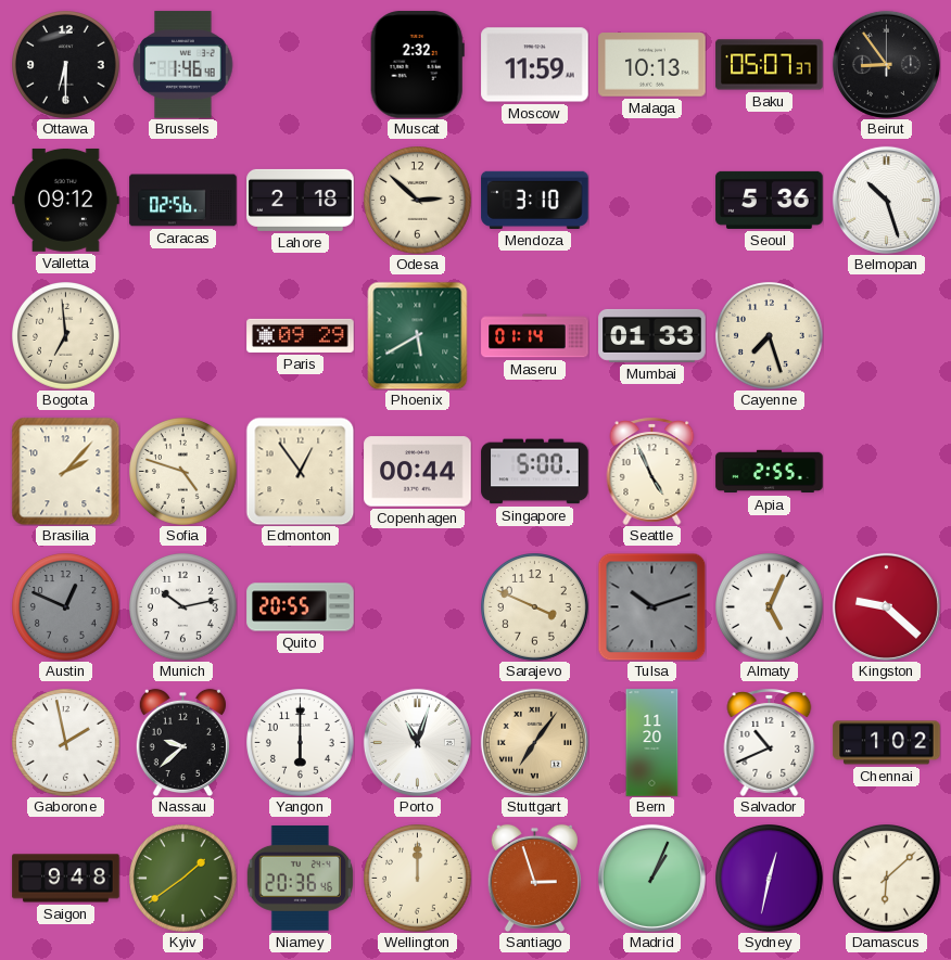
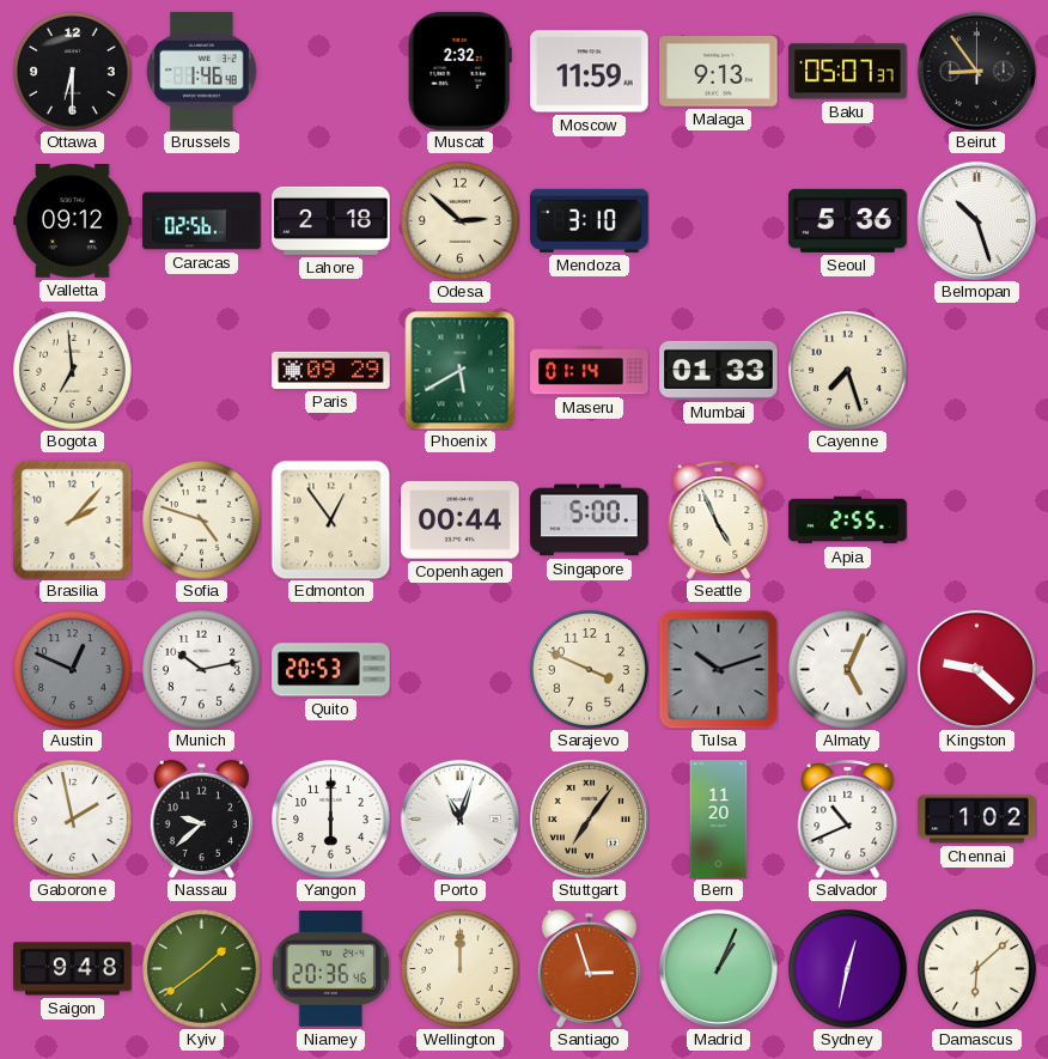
Malaga: 10:13 -> 9:13
Quito: 20:55 -> 20:53
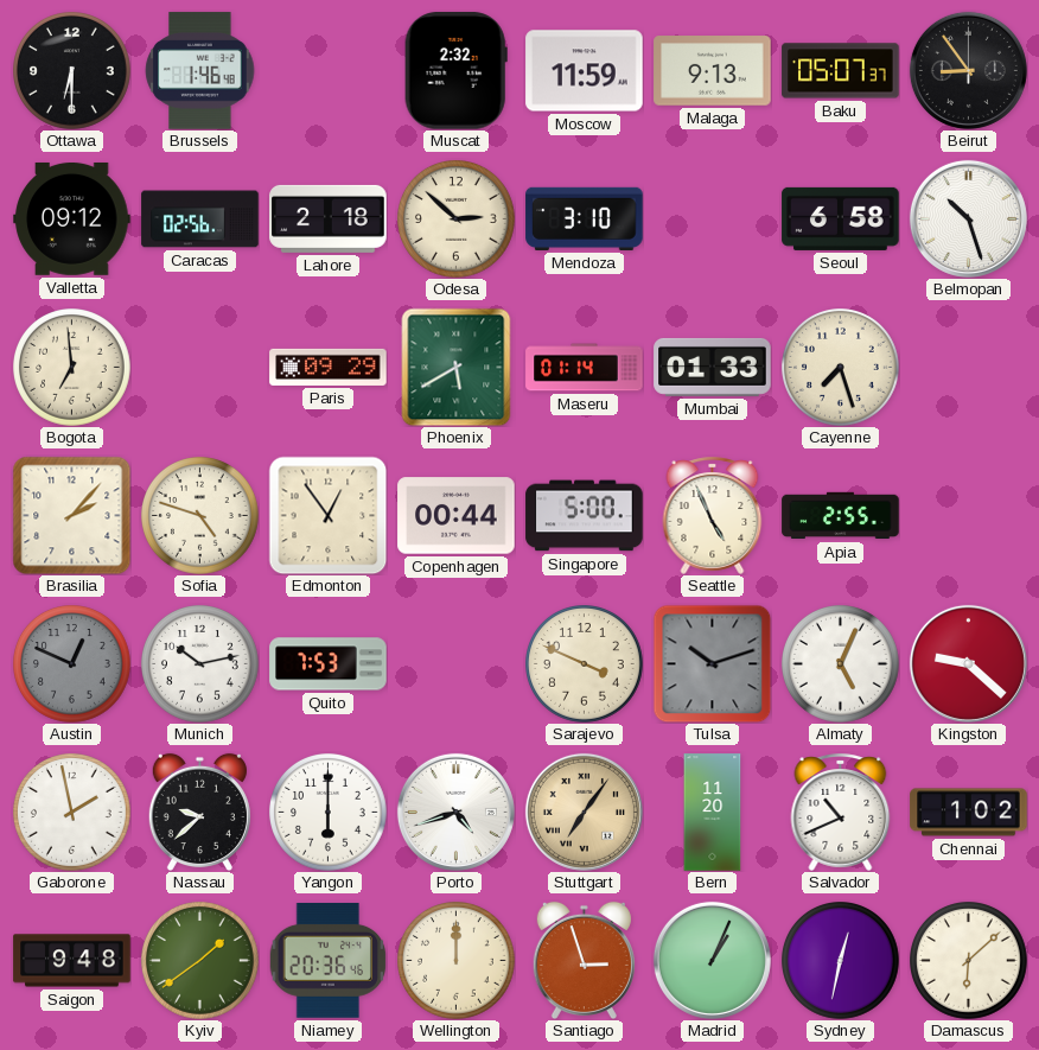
Seoul: 5:36 -> 6:58
Quito: 20:53 -> 7:53
Porto: 11:03 -> 4:42
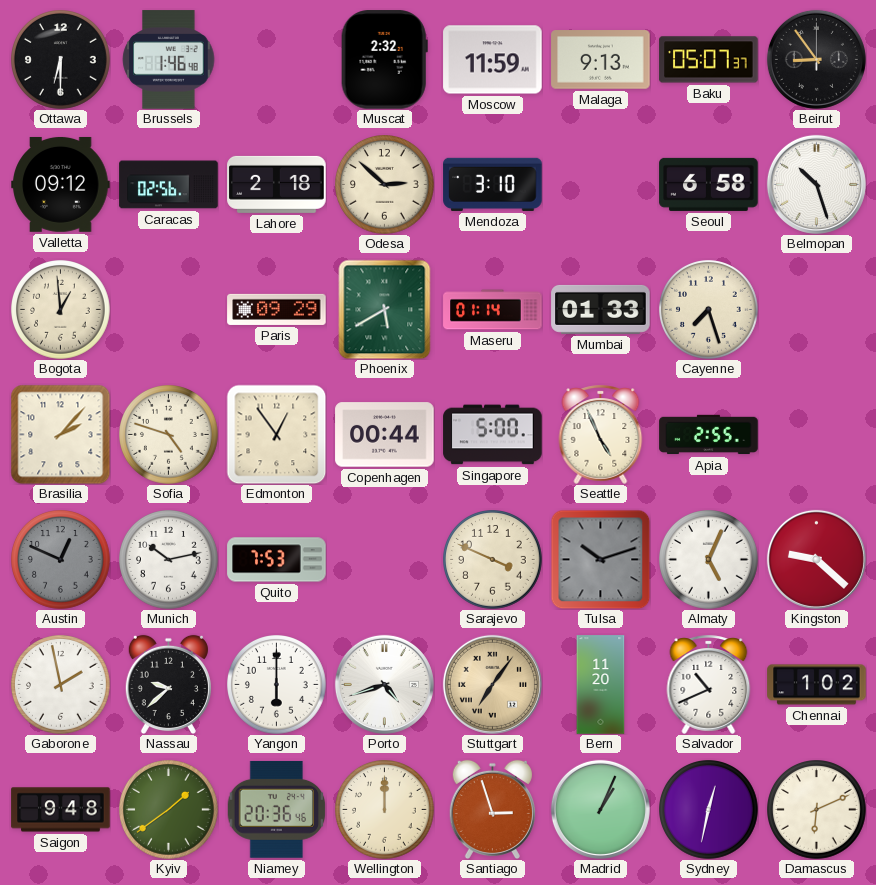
Bogota: 6:59 -> 12:59
Damascus: 6:08 -> 6:11
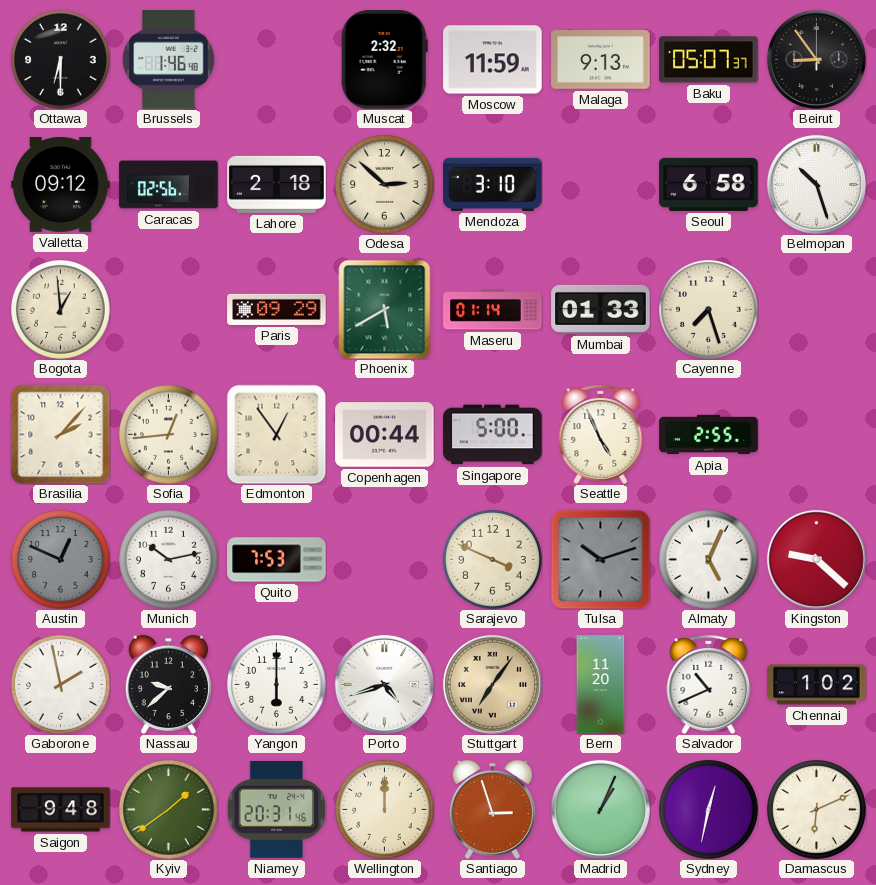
Sofia: 4:48 -> 12:44
Niamey: 20:36 -> 20:31
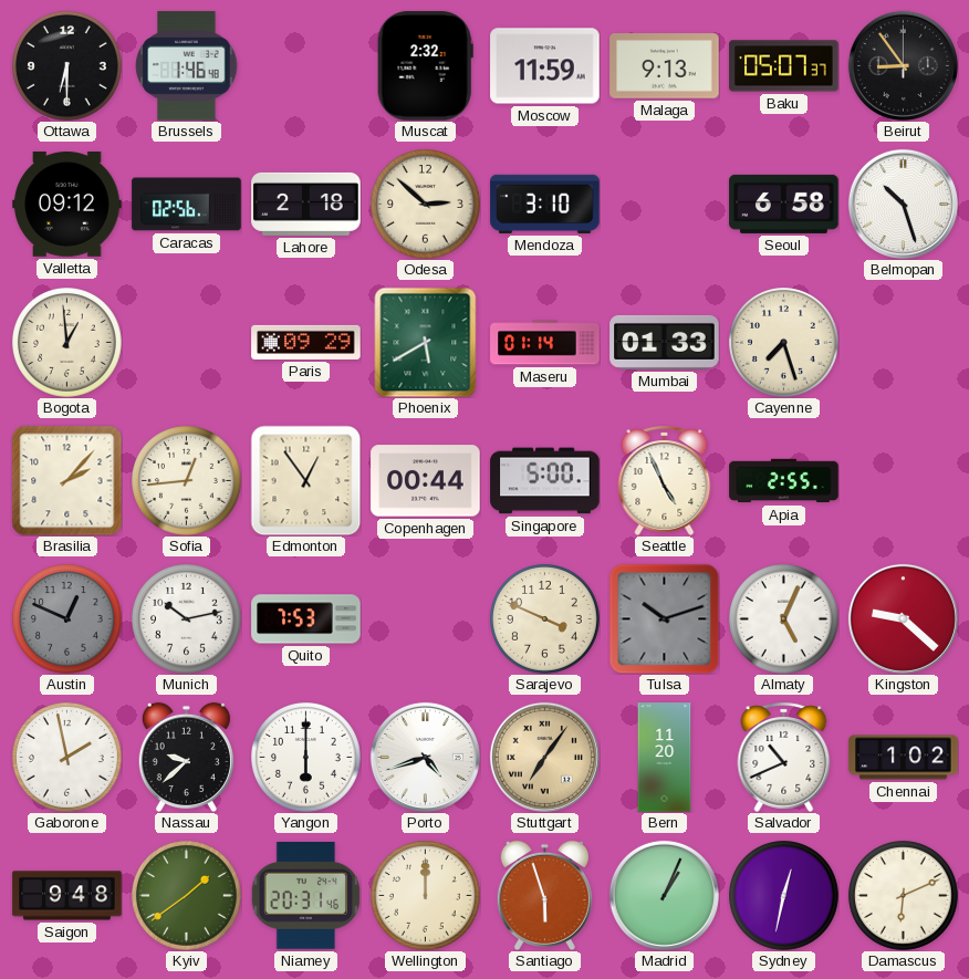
Santiago: 2:57 -> 5:57
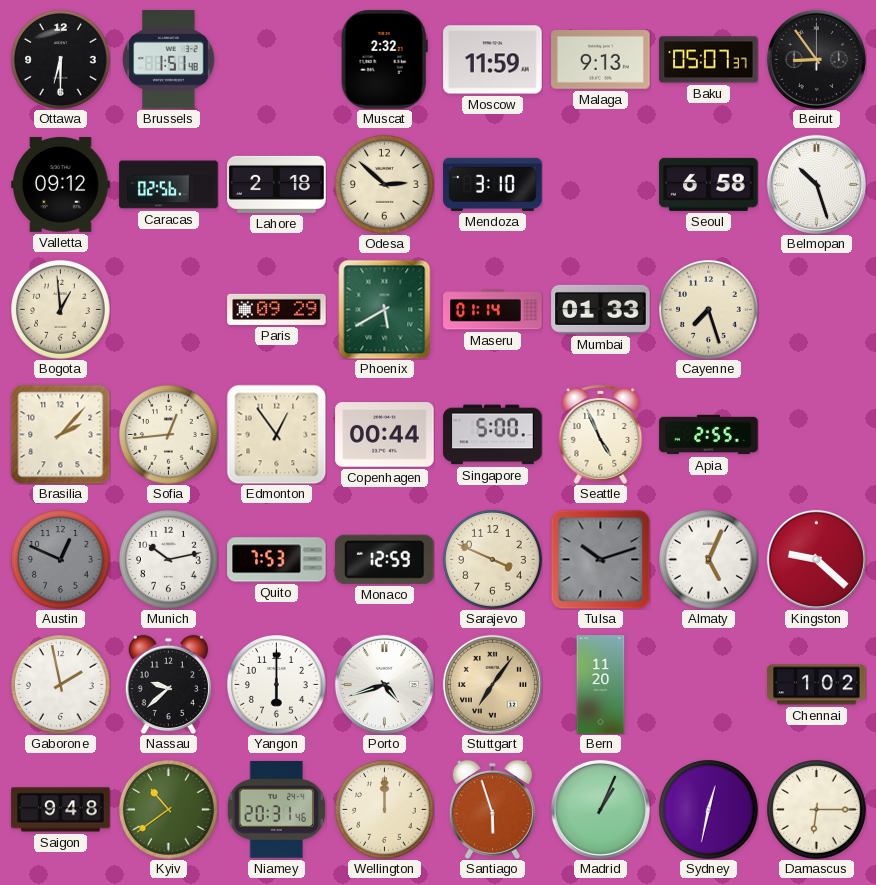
Brussels: 1:46 -> 1:51
Monaco: none -> 12:59
Salvador: 10:41 -> none
Kyiv: 1:39 -> 10:39
Damascus: 6:11 -> 6:15
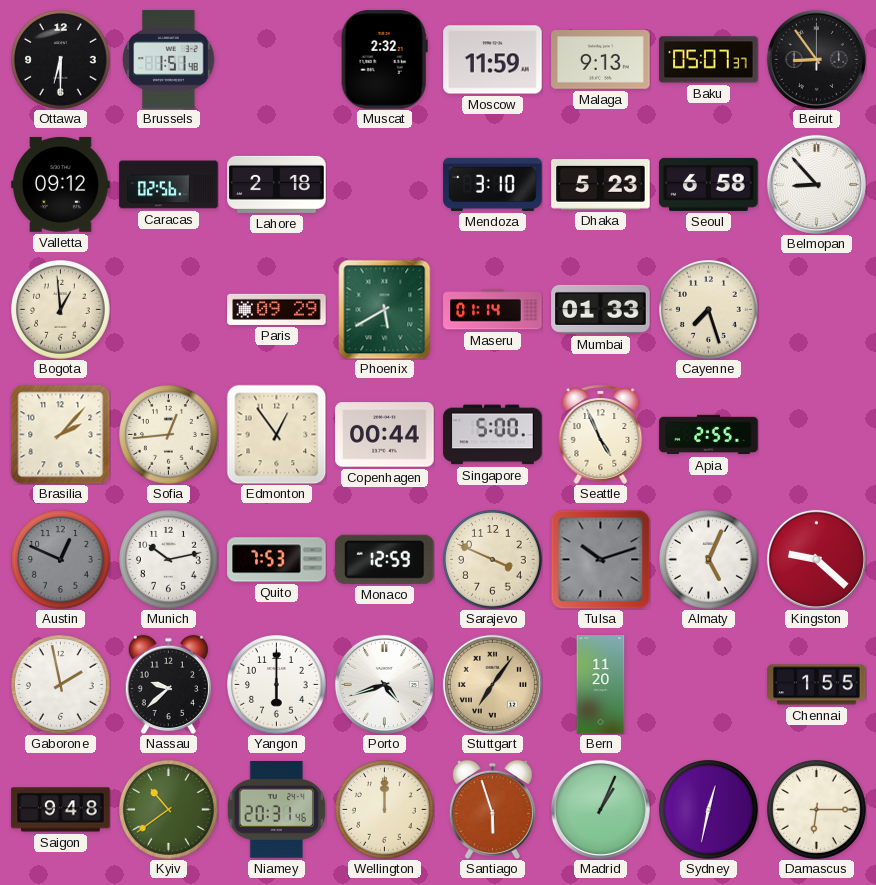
Odesa: 2:52 -> none
Dhaka: none -> 5:23
Belmopan: 10:27 -> 8:53
Chennai: 1:02 -> 1:55
